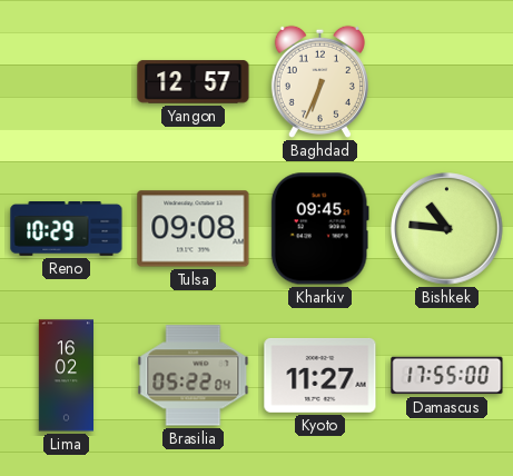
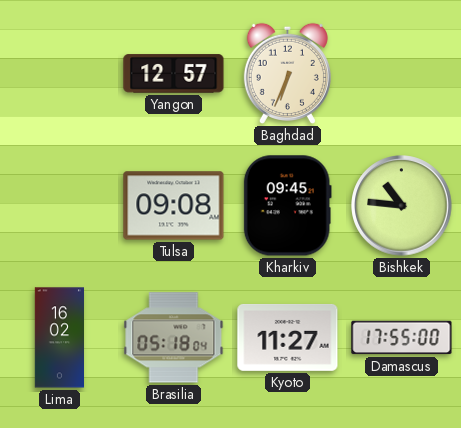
Reno: 10:29 -> none
Brasilia: 05:22 -> 05:18
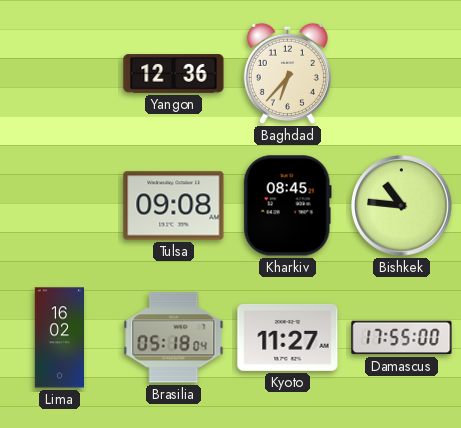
Yangon: 12:57 -> 12:36
Baghdad: 6:34 -> 6:37
Kharkiv: 09:45 -> 08:45
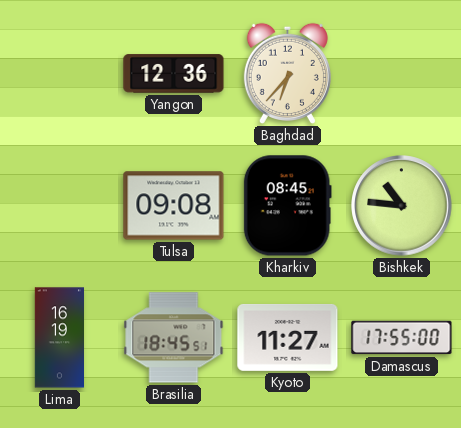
Lima: 16:02 -> 16:19
Brasilia: 05:18 -> 18:45
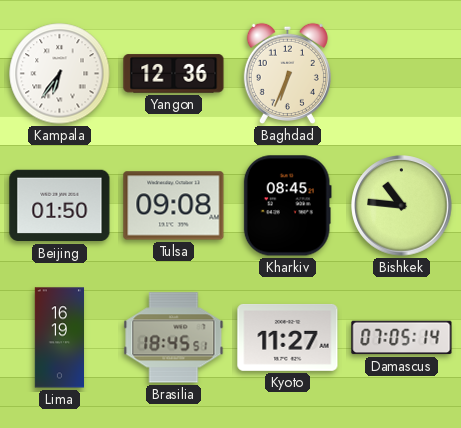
Kampala: none -> 6:36
Baghdad: 6:37 -> 6:34
Beijing: none -> 01:50
Damascus: 17:55 -> 07:05
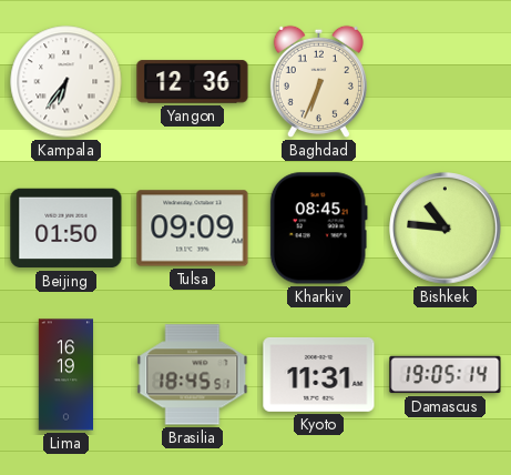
Tulsa: 09:08 -> 09:09
Kyoto: 11:27 -> 11:31
Damascus: 07:05 -> 19:05
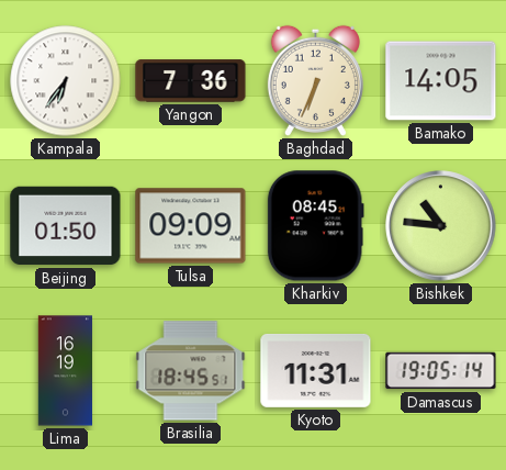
Yangon: 12:36 -> 7:36
Bamako: none -> 14:05
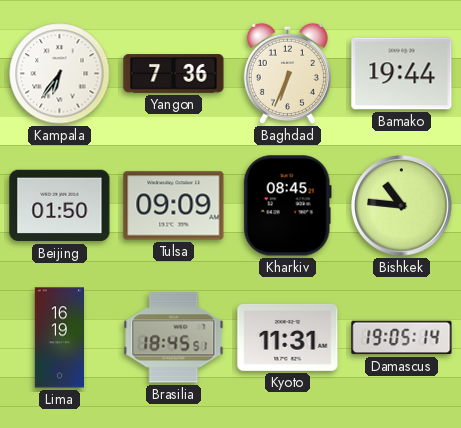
Bamako: 14:05 -> 19:44
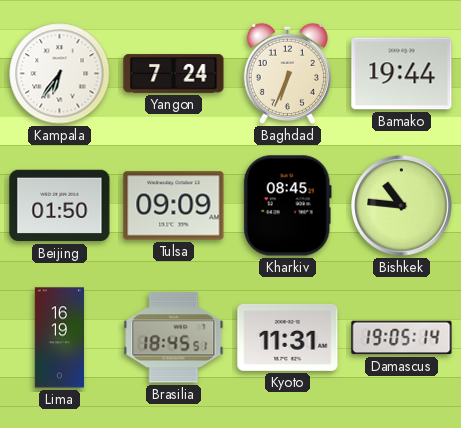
Yangon: 7:36 -> 7:24
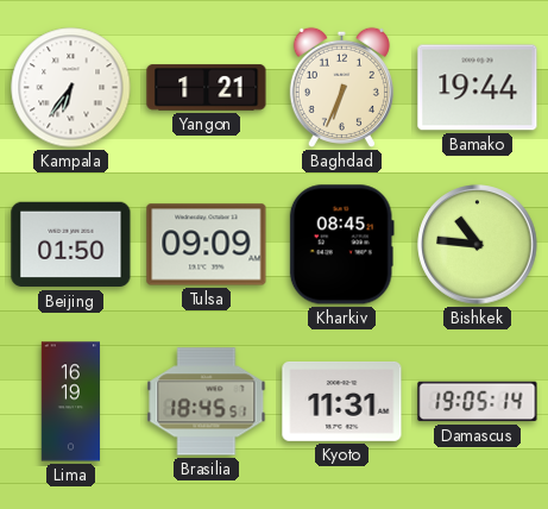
Yangon: 7:24 -> 1:21
